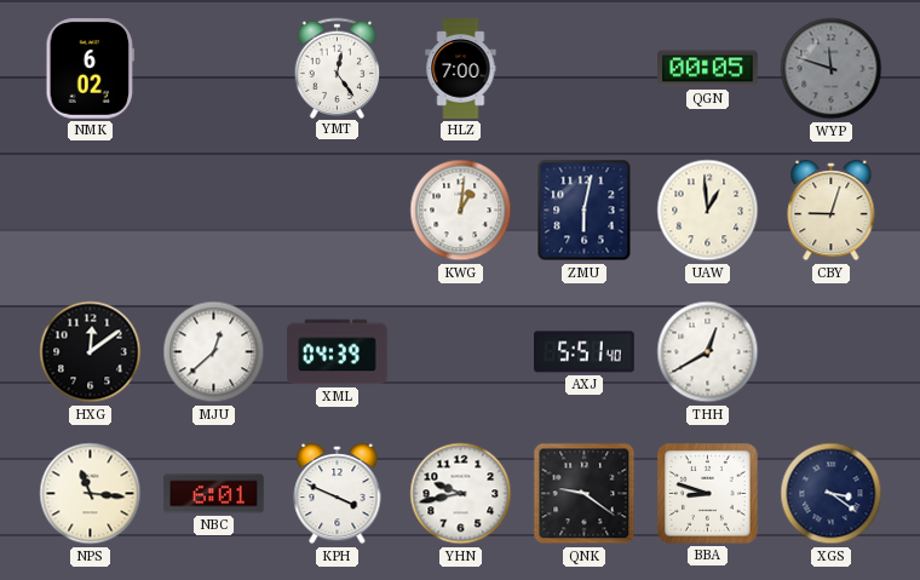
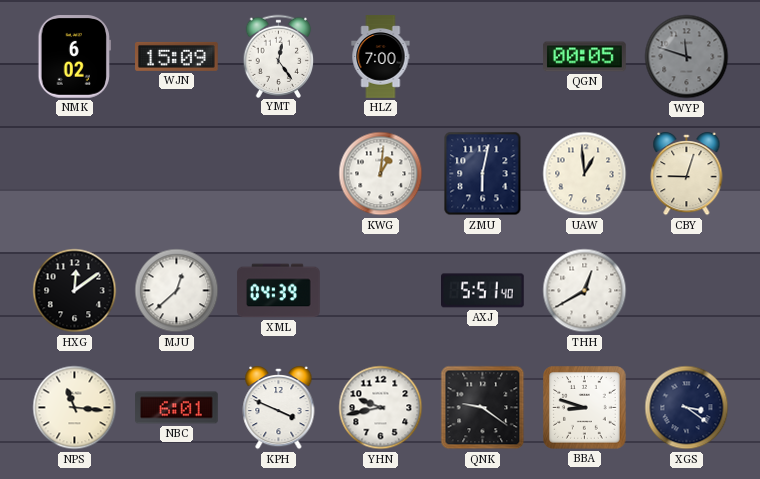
WJN: none -> 15:09
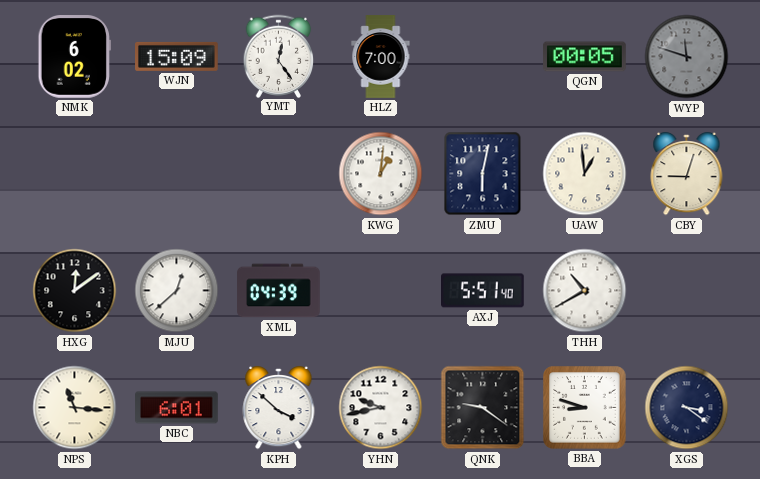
THH: 12:40 -> 10:40
KPH: 3:49 -> 3:52
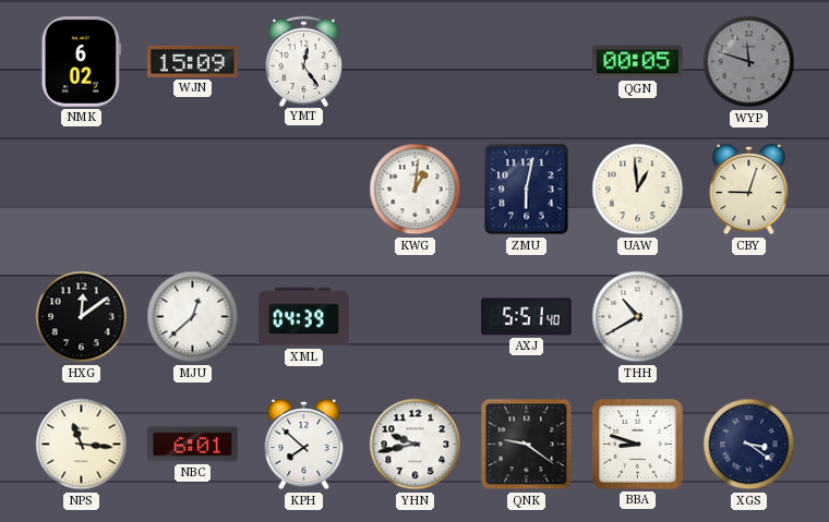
HLZ: 7:00 -> none
KPH: 3:52 -> 7:52
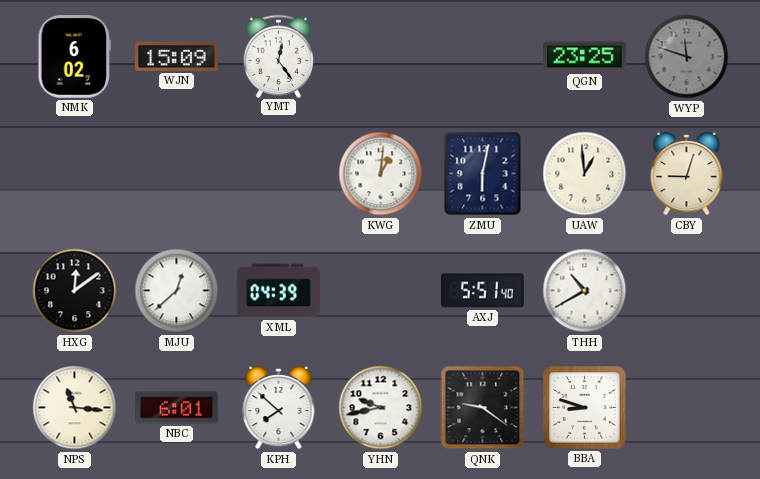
QGN: 00:05 -> 23:25
XGS: 3:21 -> none
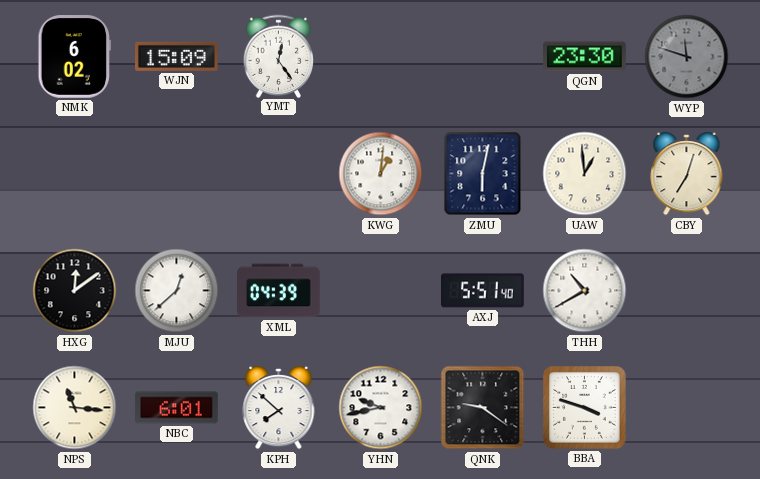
QGN: 23:25 -> 23:30
CBY: 9:03 -> 7:03
BBA: 8:48 -> 3:48
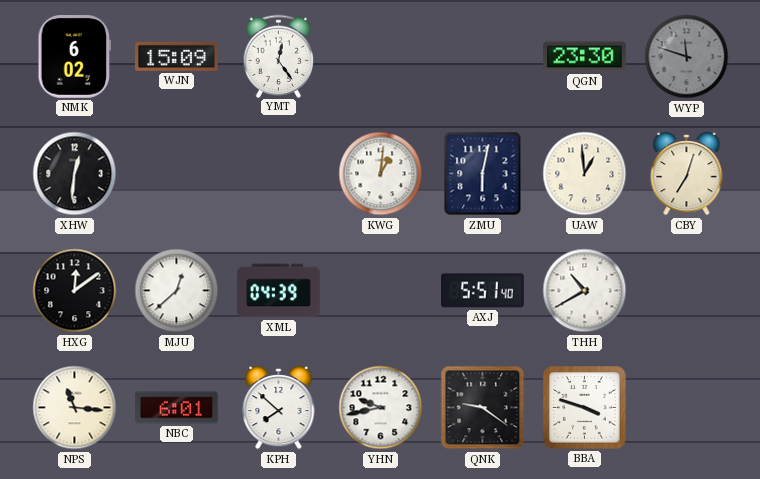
XHW: none -> 12:31
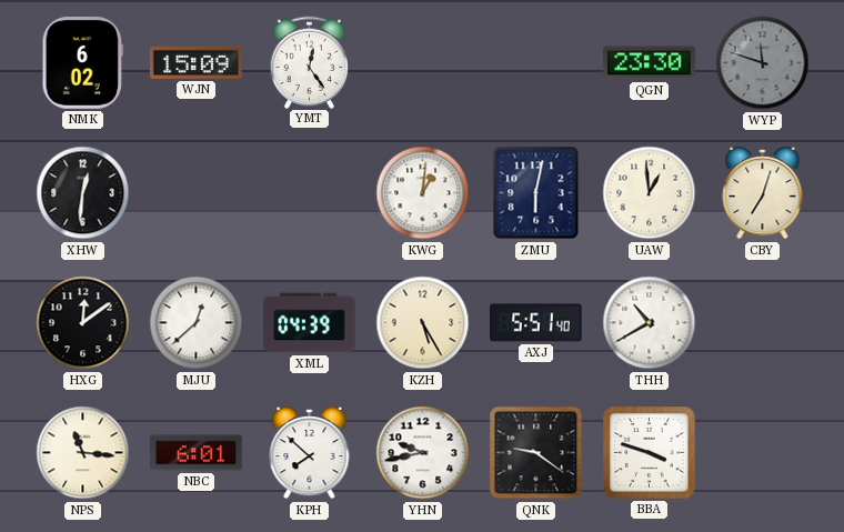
KZH: none -> 5:25
